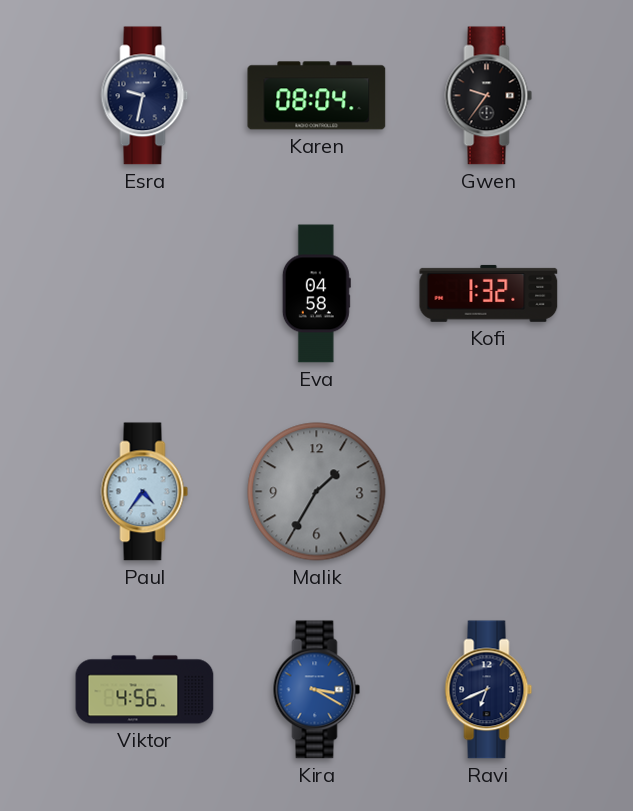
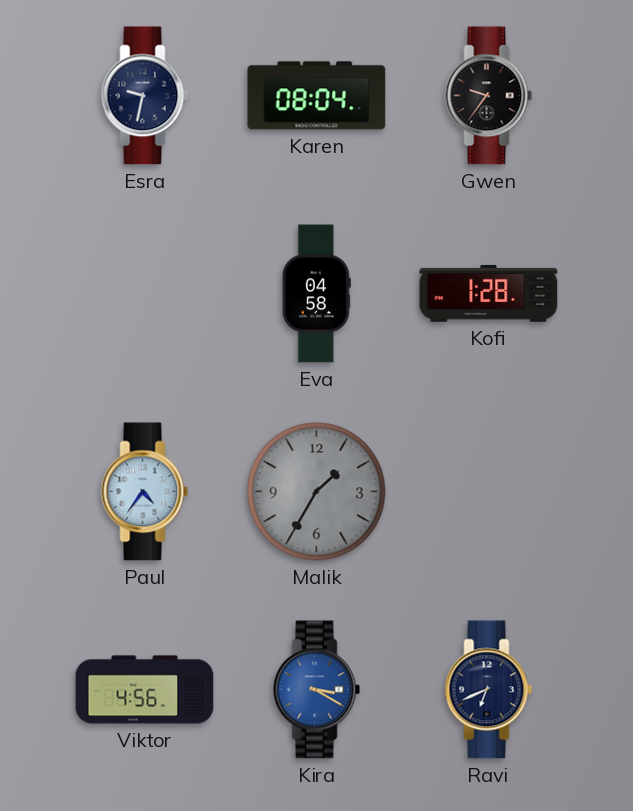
Kofi: 1:32 -> 1:28
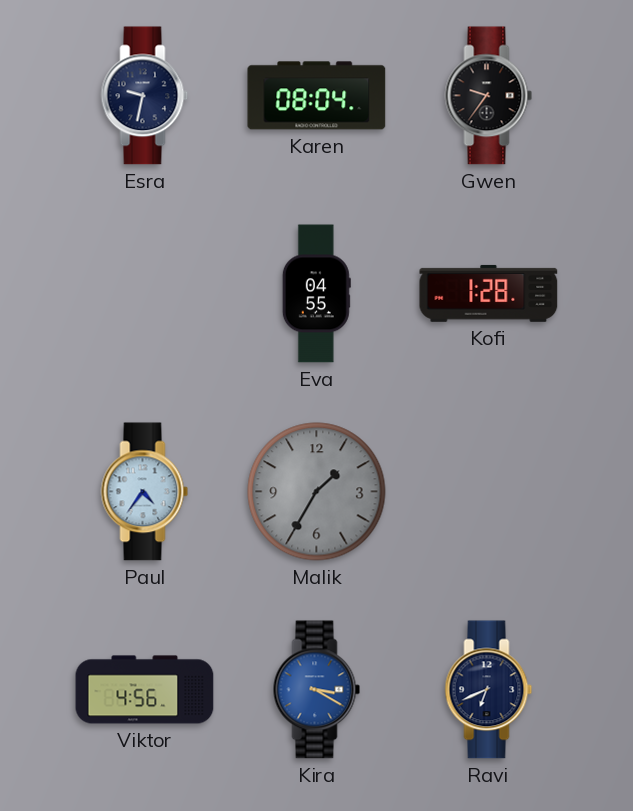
Eva: 04:58 -> 04:55
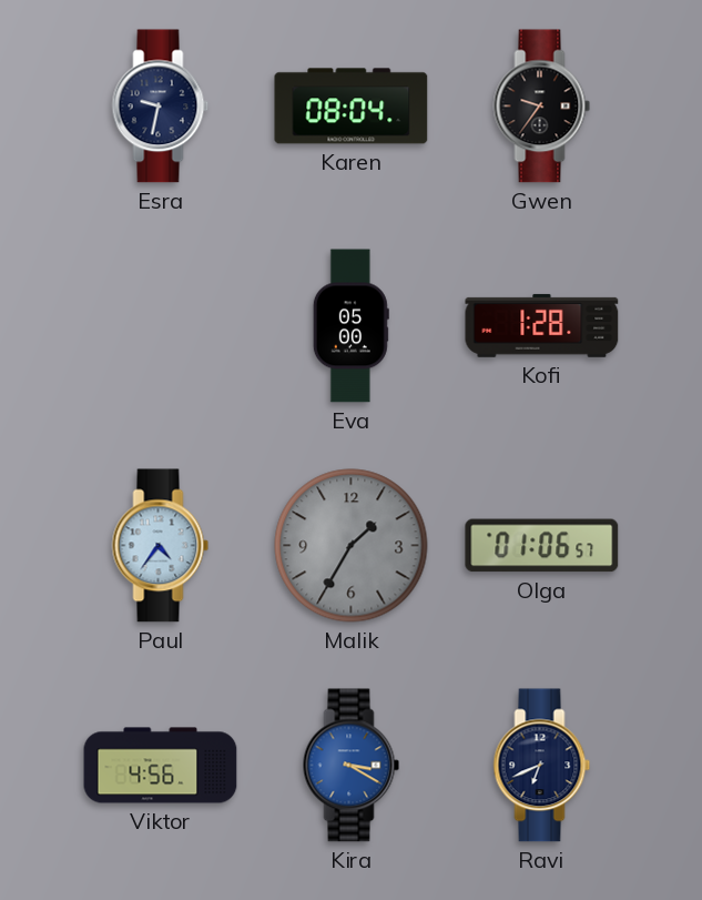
Eva: 04:55 -> 05:00
Olga: none -> 01:06
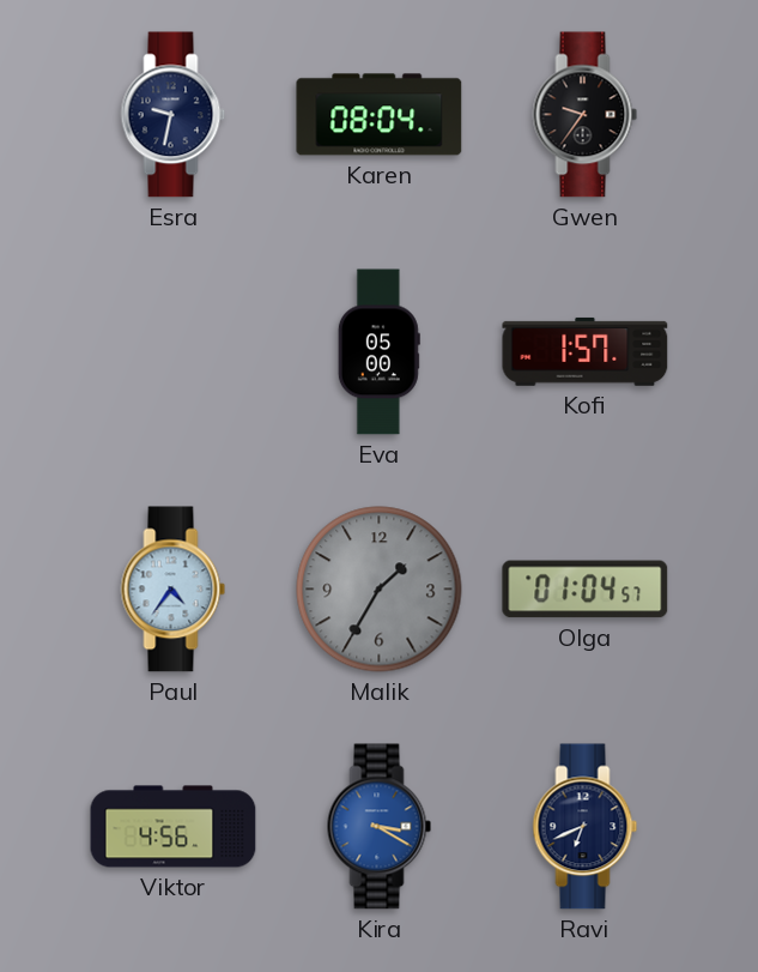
Kofi: 1:28 -> 1:57
Olga: 01:06 -> 01:04
